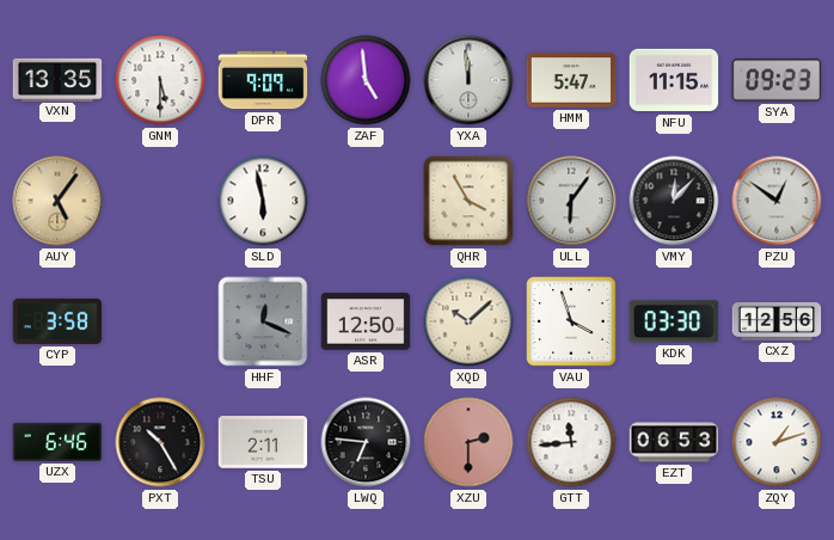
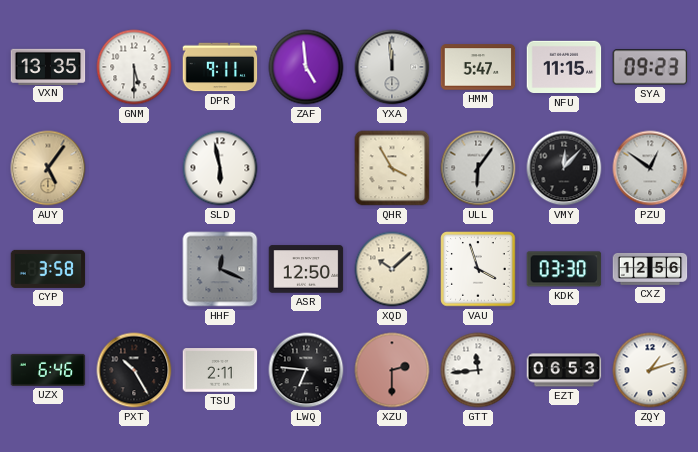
DPR: 9:09 -> 9:11
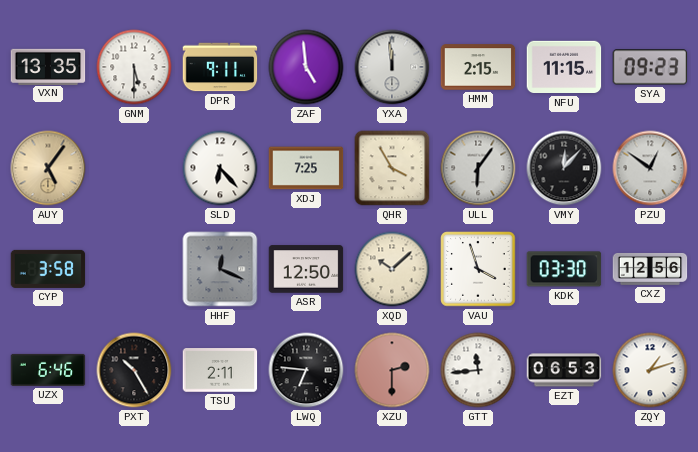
HMM: 5:47 -> 2:15
SLD: 5:58 -> 6:23
XDJ: none -> 7:25
